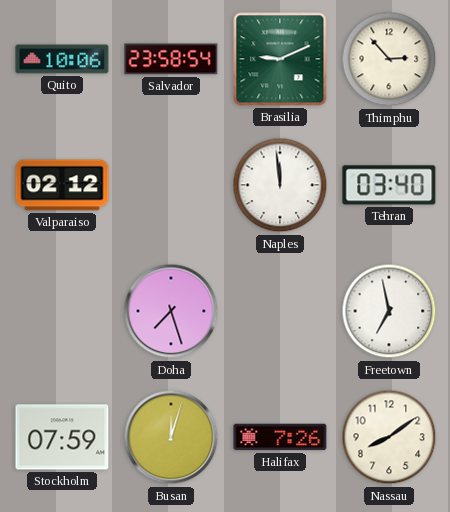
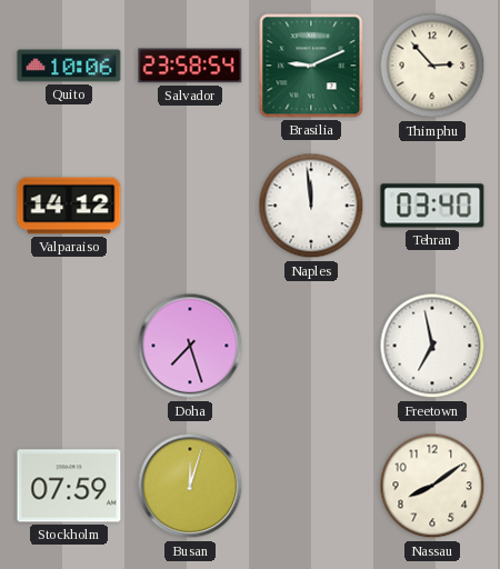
Valparaiso: 02:12 -> 14:12
Halifax: 7:26 -> none
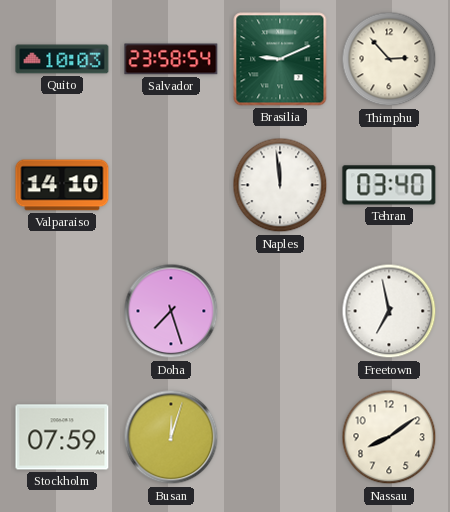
Quito: 10:06 -> 10:03
Valparaiso: 14:12 -> 14:10
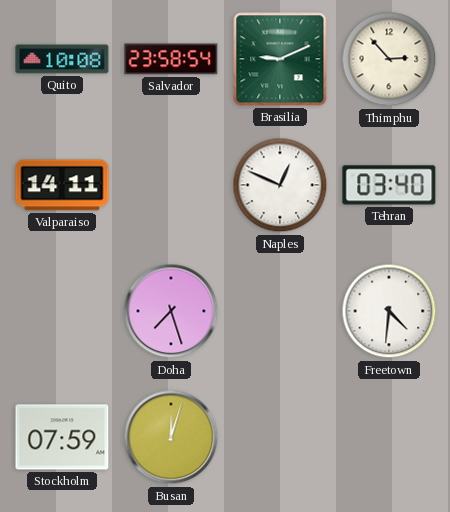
Quito: 10:03 -> 10:08
Valparaiso: 14:10 -> 14:11
Naples: 11:59 -> 12:49
Freetown: 6:58 -> 4:31
Nassau: 8:09 -> none
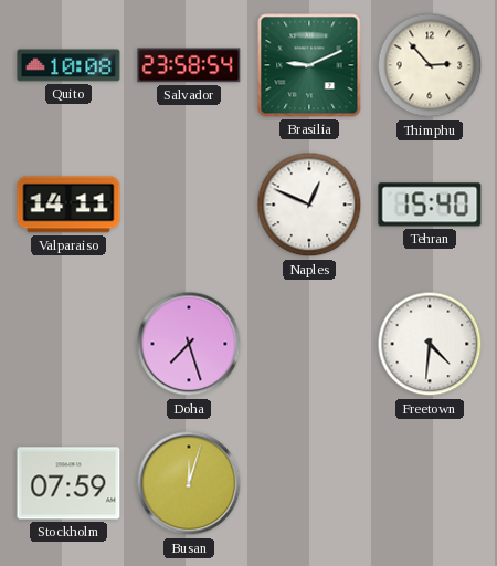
Tehran: 03:40 -> 15:40
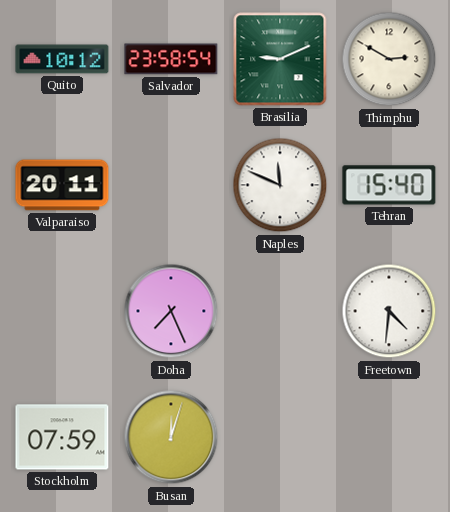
Quito: 10:08 -> 10:12
Thimphu: 2:53 -> 2:50
Valparaiso: 14:11 -> 20:11
Naples: 12:49 -> 11:49
Doha: 7:27 -> 7:26
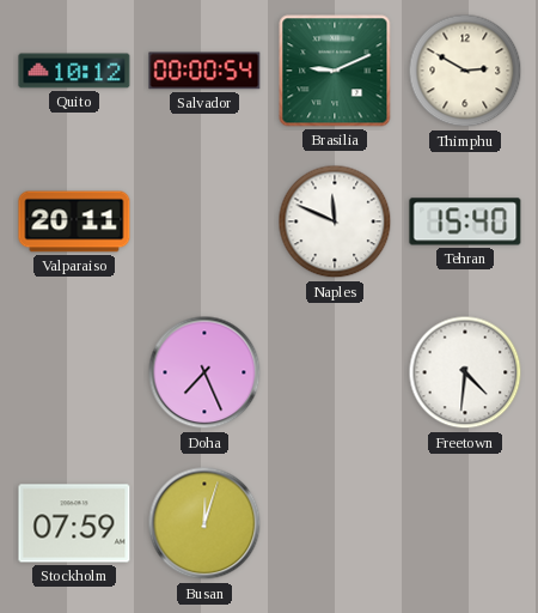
Salvador: 23:58 -> 00:00
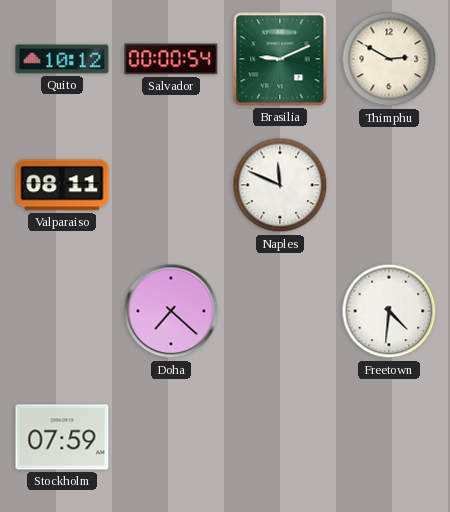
Valparaiso: 20:11 -> 08:11
Tehran: 15:40 -> none
Doha: 7:26 -> 7:22
Busan: 12:03 -> none
